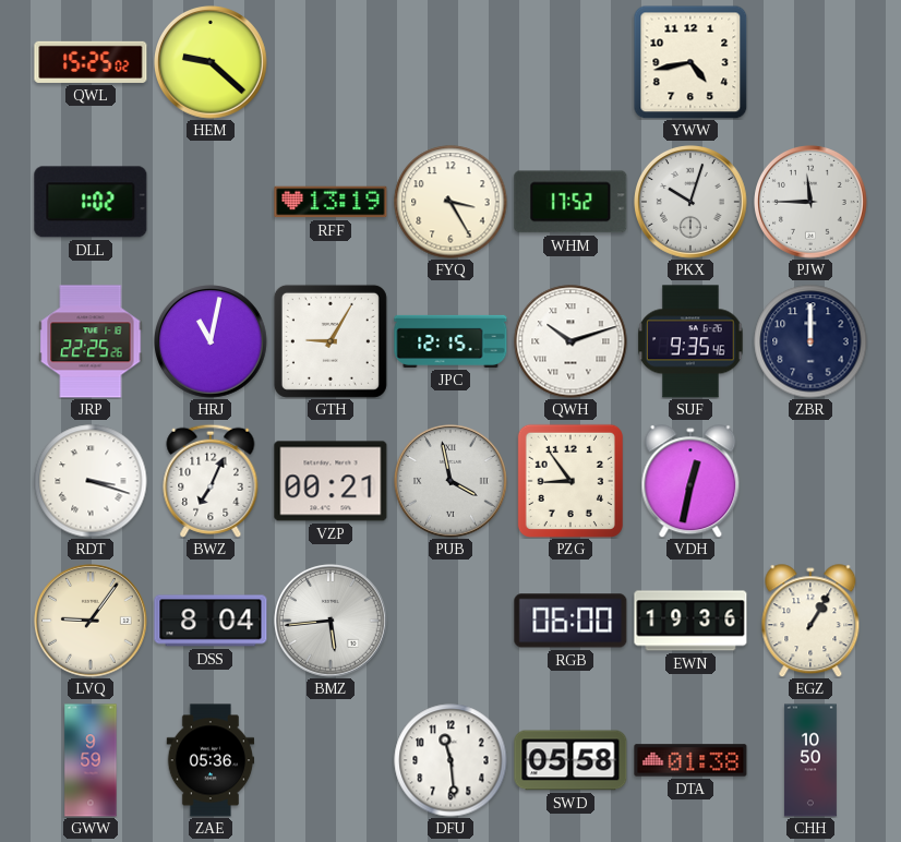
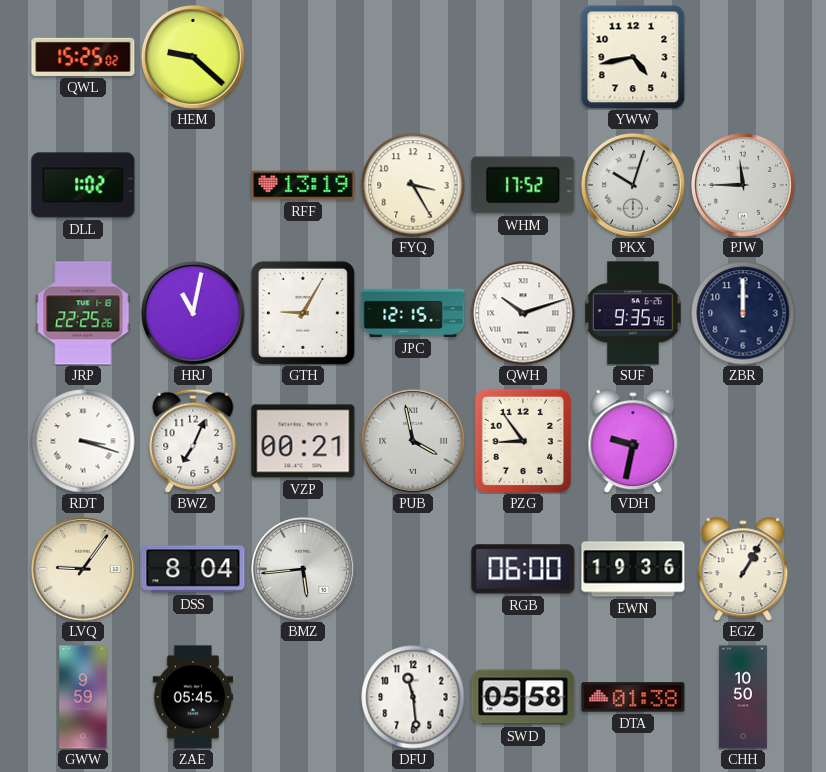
VDH: 12:32 -> 9:32
ZAE: 05:36 -> 05:45
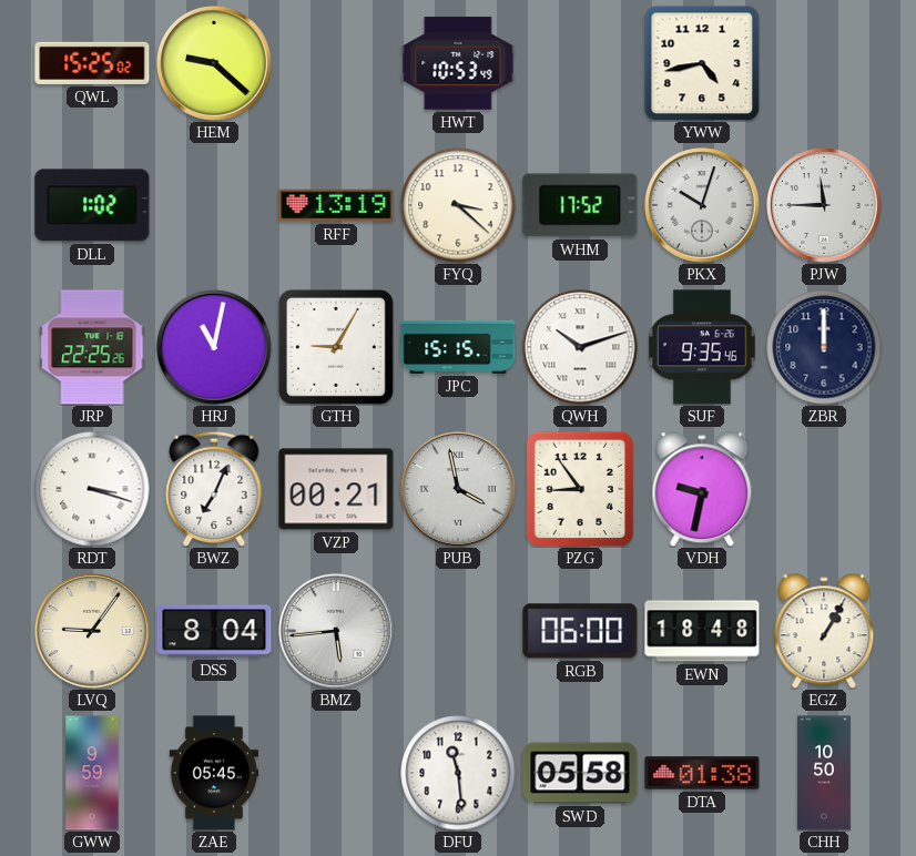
HWT: none -> 10:53
FYQ: 3:25 -> 3:22
JPC: 12:15 -> 15:15
EWN: 19:36 -> 18:48
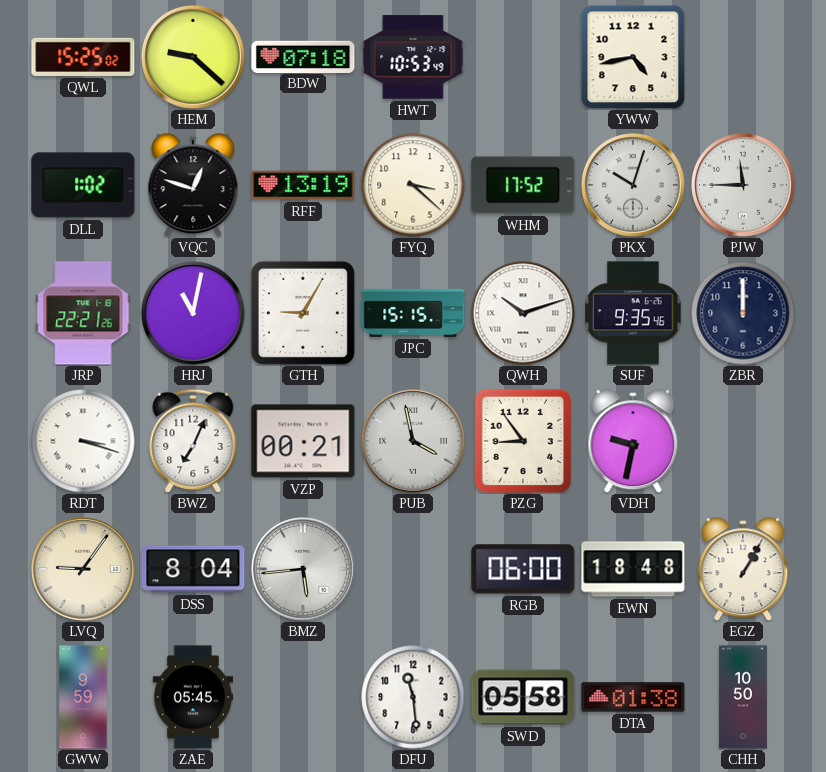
BDW: none -> 07:18
VQC: none -> 12:48
JRP: 22:25 -> 22:21
